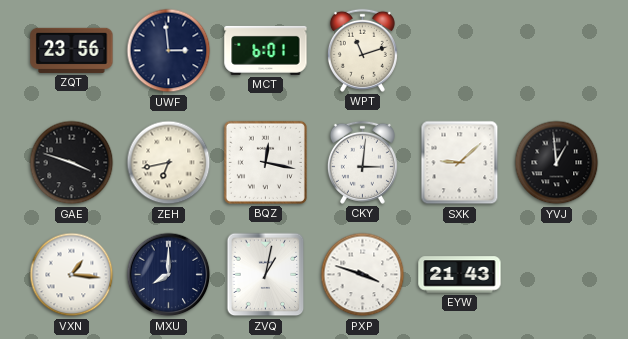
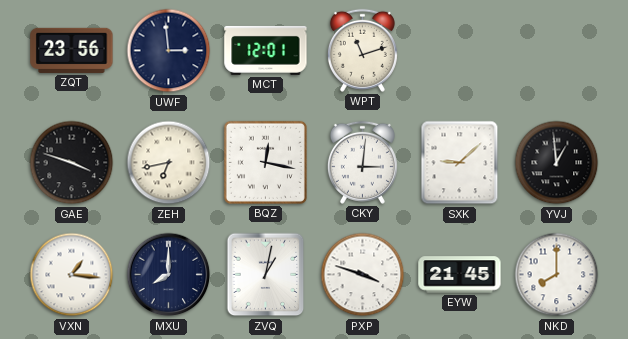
MCT: 6:01 -> 12:01
EYW: 21:43 -> 21:45
NKD: none -> 8:00
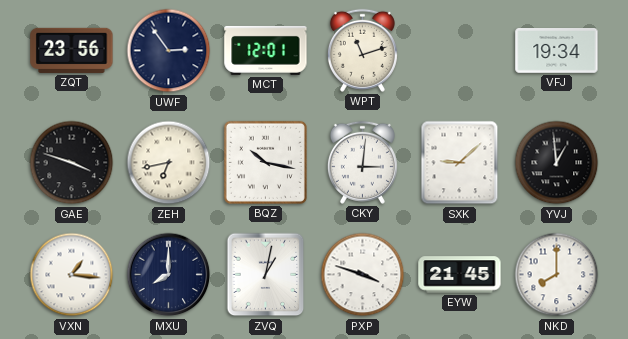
UWF: 2:59 -> 2:54
VFJ: none -> 19:34
BQZ: 12:17 -> 10:17
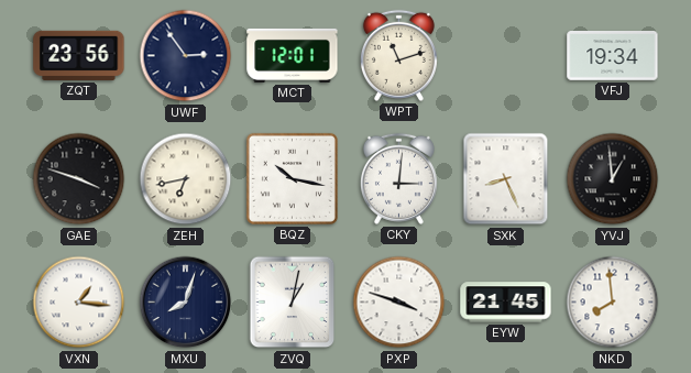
SXK: 9:08 -> 8:26
MXU: 8:00 -> 8:03
NKD: 8:00 -> 7:59
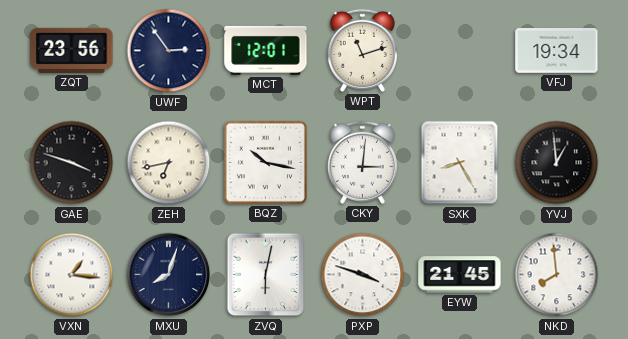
SXK: 8:26 -> 8:25
ZVQ: 1:02 -> 6:02
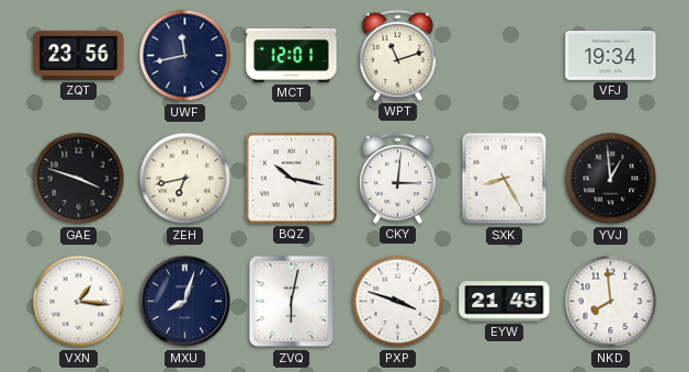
UWF: 2:54 -> 11:43
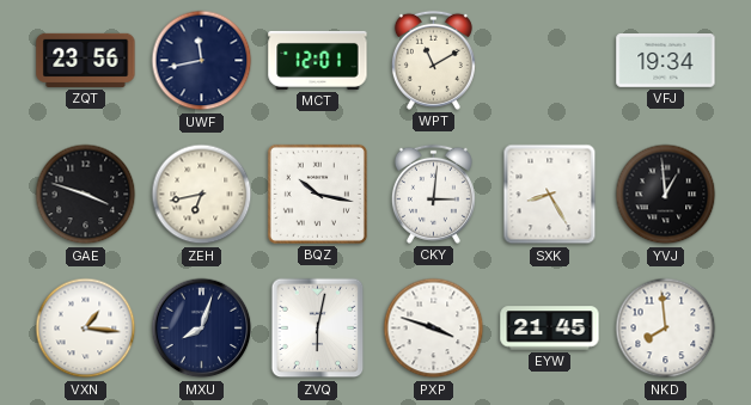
WPT: 11:12 -> 11:10
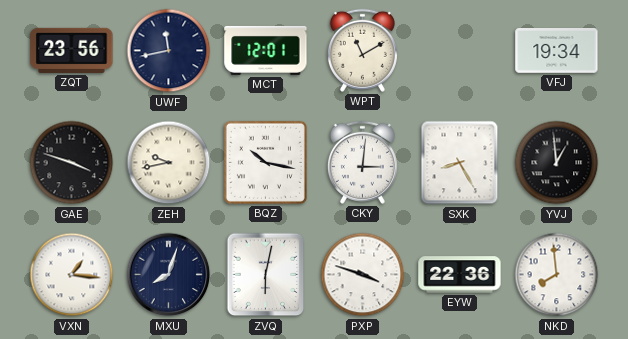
ZEH: 6:43 -> 9:43
EYW: 21:45 -> 22:36
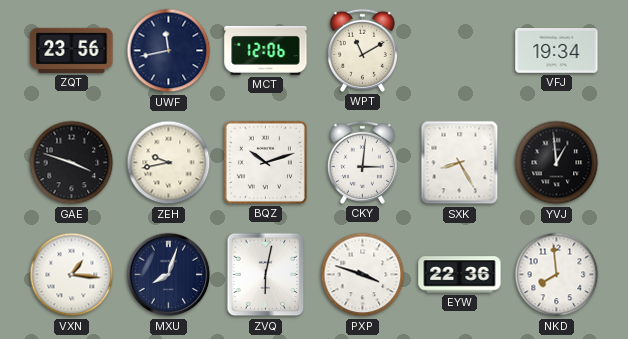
MCT: 12:01 -> 12:06
BQZ: 10:17 -> 10:12
